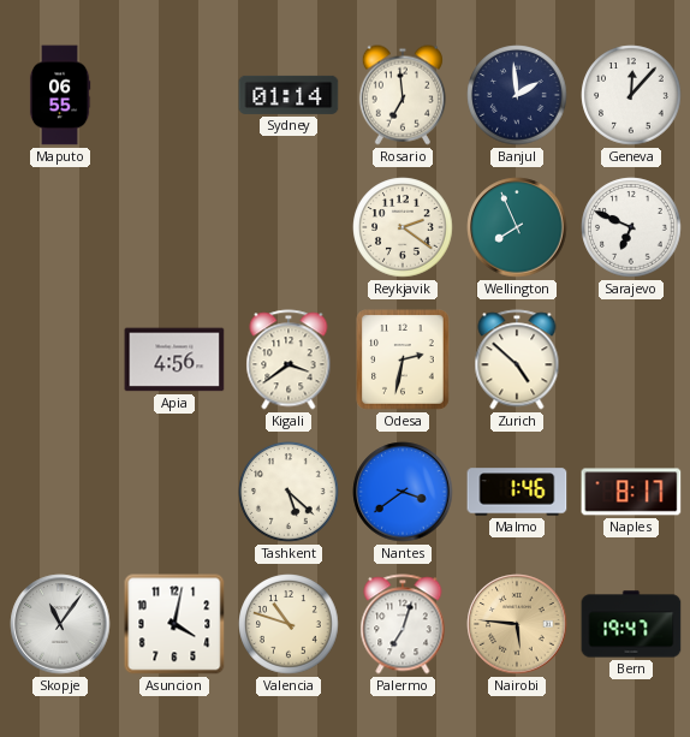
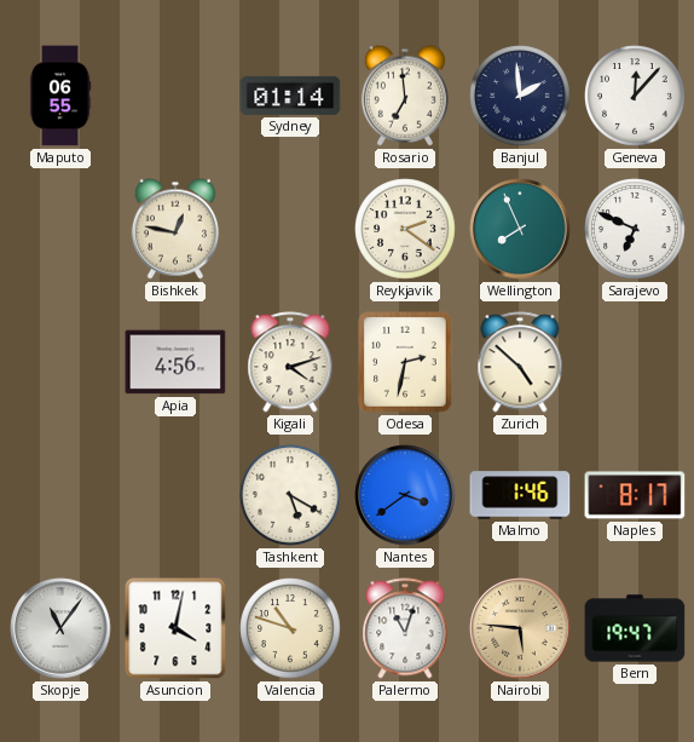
Bishkek: none -> 12:47
Kigali: 3:39 -> 4:12
Tashkent: 5:22 -> 5:20
Palermo: 7:03 -> 11:03
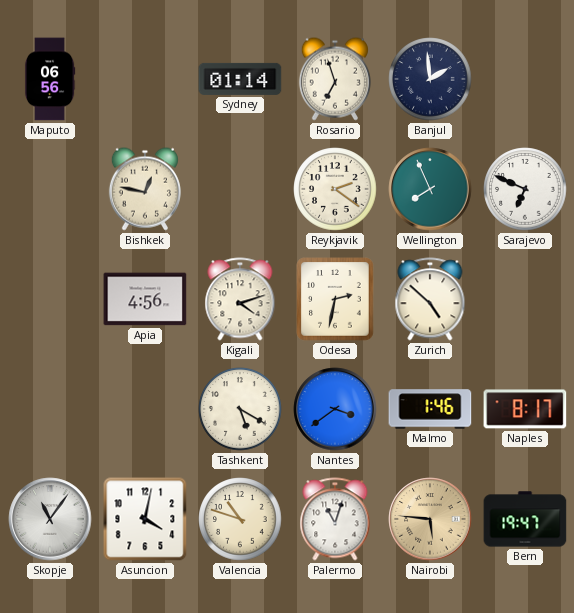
Maputo: 06:55 -> 06:56
Rosario: 6:59 -> 6:57
Geneva: 12:07 -> none
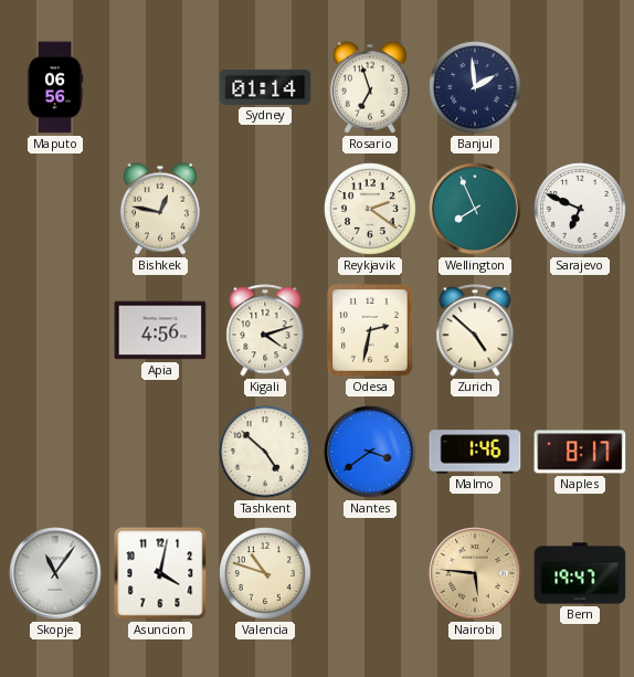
Tashkent: 5:20 -> 4:52
Palermo: 11:03 -> none
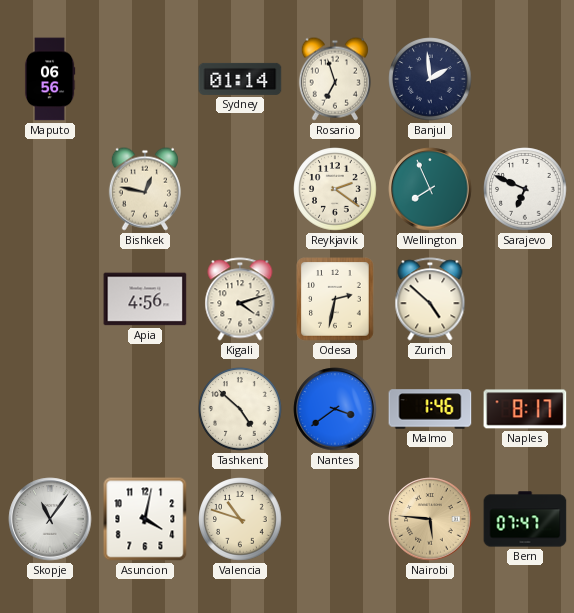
Bern: 19:47 -> 07:47
